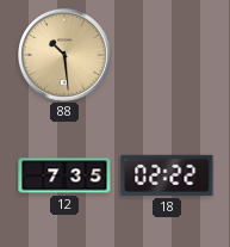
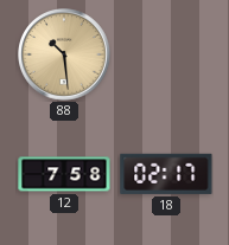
12: 7:35 -> 7:58
18: 02:22 -> 02:17
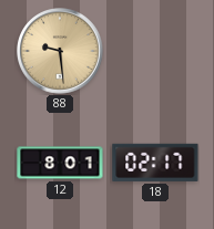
88: 10:29 -> 9:29
12: 7:58 -> 8:01
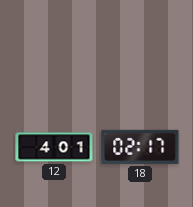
88: 9:29 -> none
12: 8:01 -> 4:01
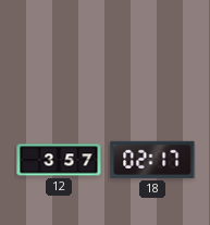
12: 4:01 -> 3:57
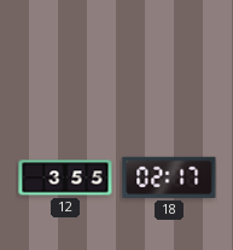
12: 3:57 -> 3:55
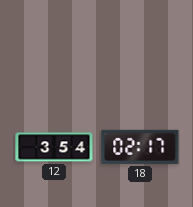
12: 3:55 -> 3:54
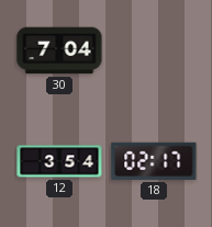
30: none -> 7:04
